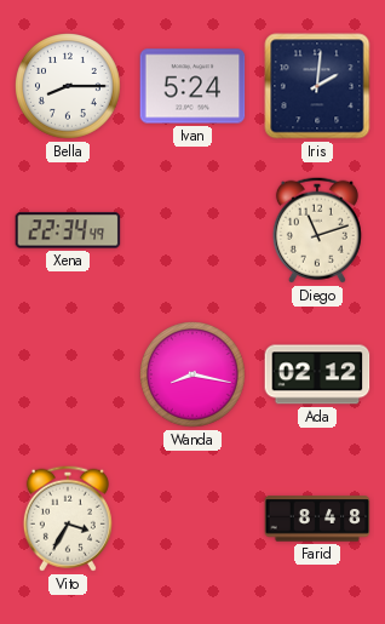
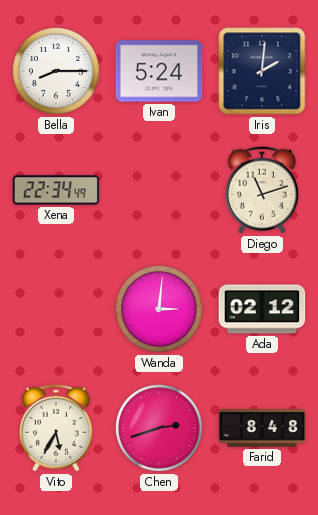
Wanda: 8:17 -> 3:01
Vito: 3:35 -> 5:35
Chen: none -> 2:42
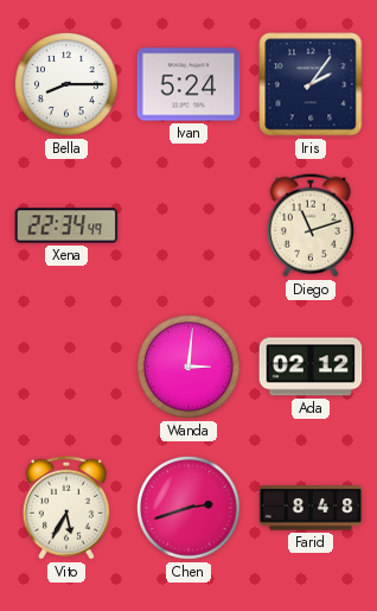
Iris: 2:01 -> 2:06
